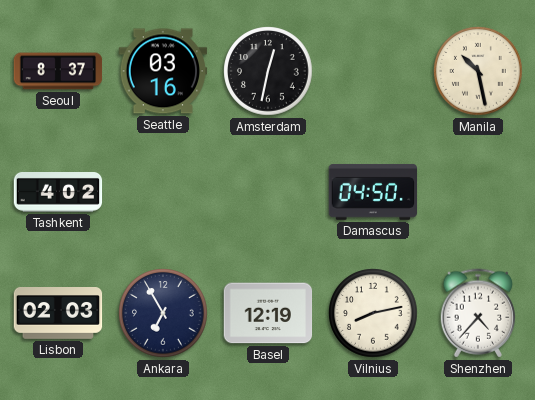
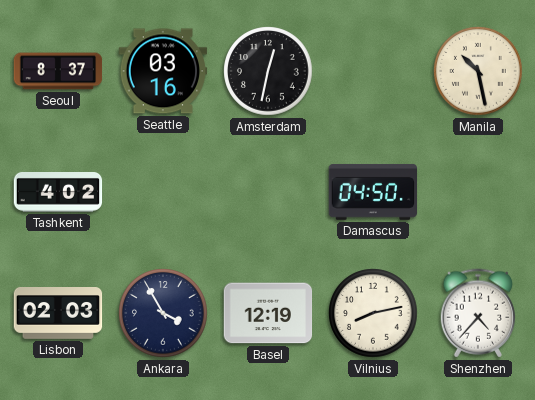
Ankara: 6:55 -> 3:55
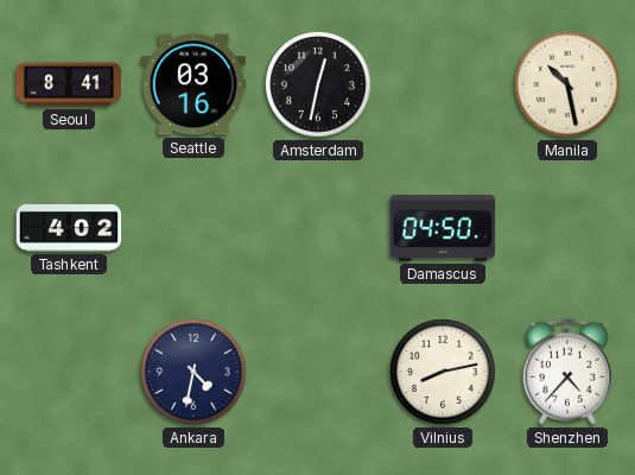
Seoul: 8:37 -> 8:41
Lisbon: 02:03 -> none
Ankara: 3:55 -> 4:32
Basel: 12:19 -> none
